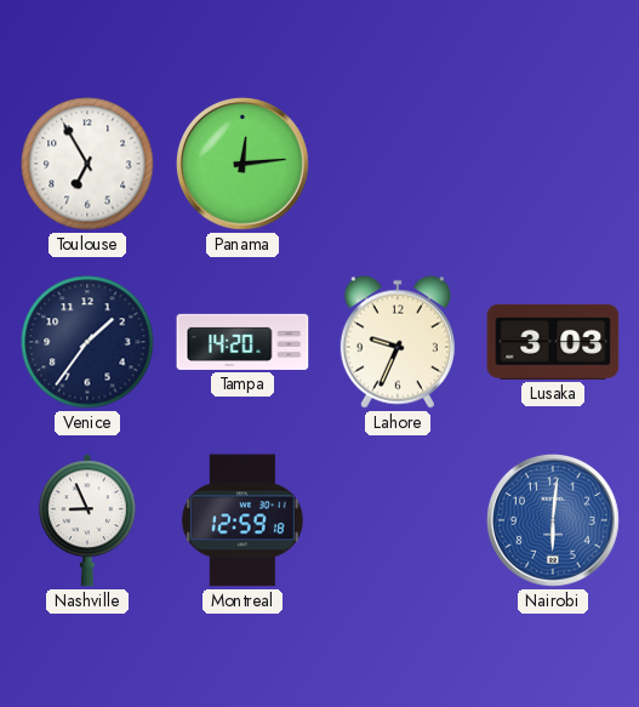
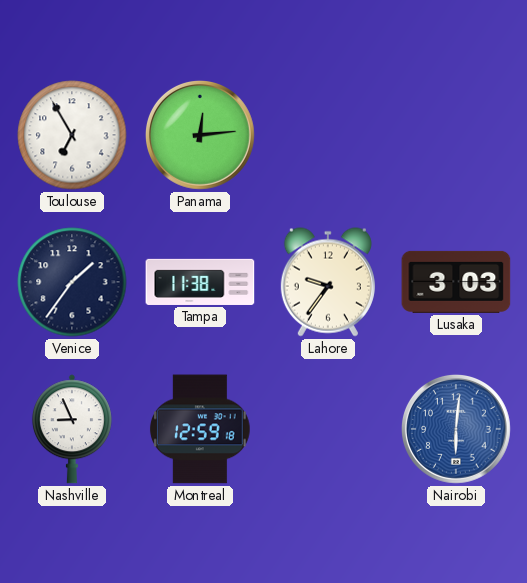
Tampa: 14:20 -> 11:38
Lahore: 9:34 -> 9:36
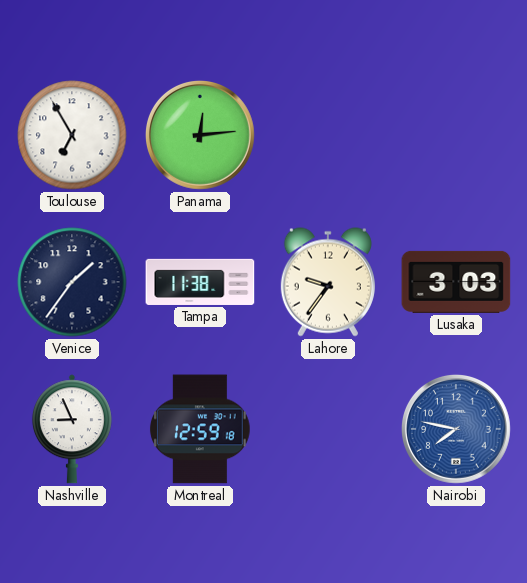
Nairobi: 6:01 -> 7:47
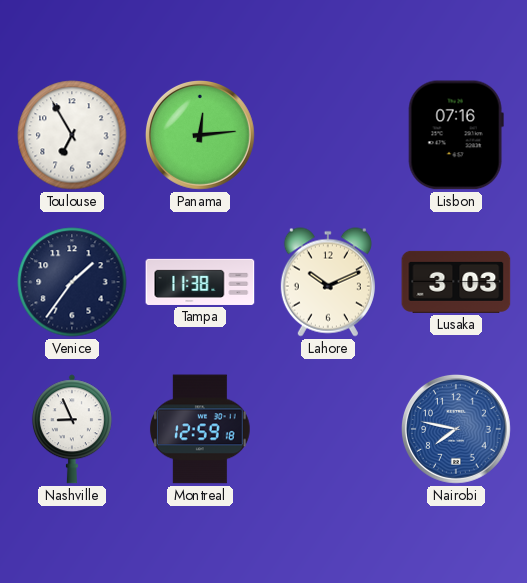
Lisbon: none -> 07:16
Lahore: 9:36 -> 10:11
